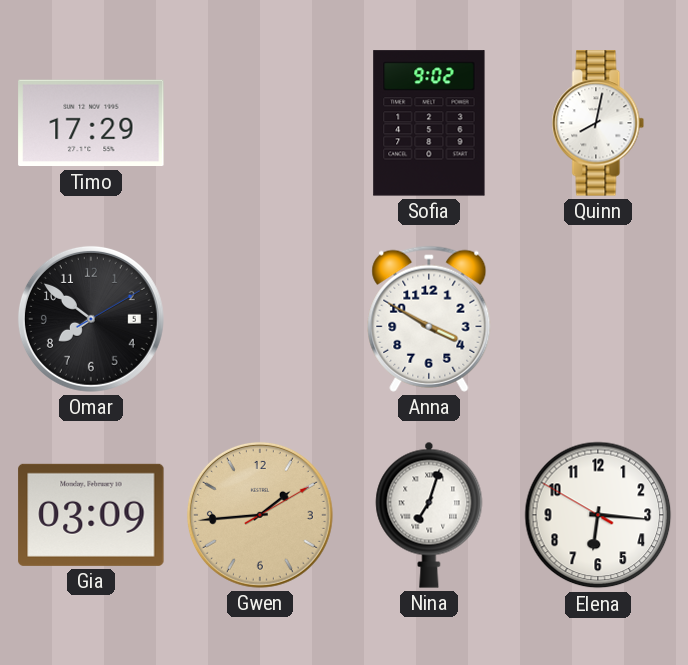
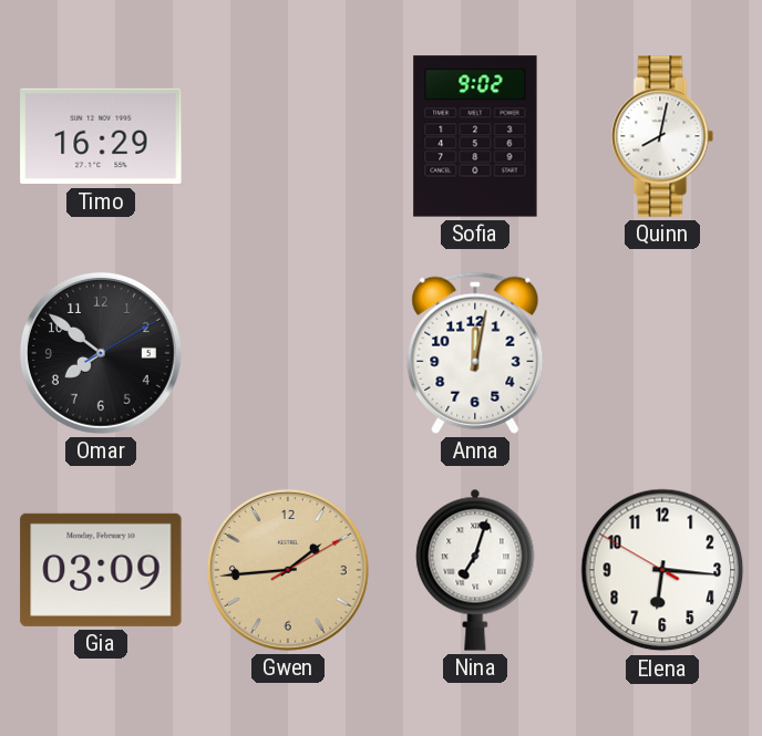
Timo: 17:29 -> 16:29
Anna: 3:50 -> 12:02
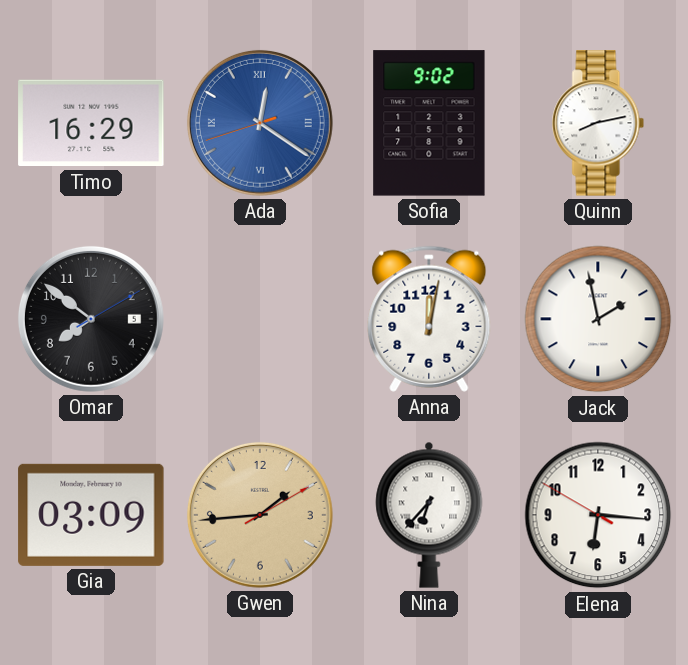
Ada: none -> 12:20
Quinn: 8:02 -> 8:13
Jack: none -> 1:58
Nina: 7:03 -> 6:37
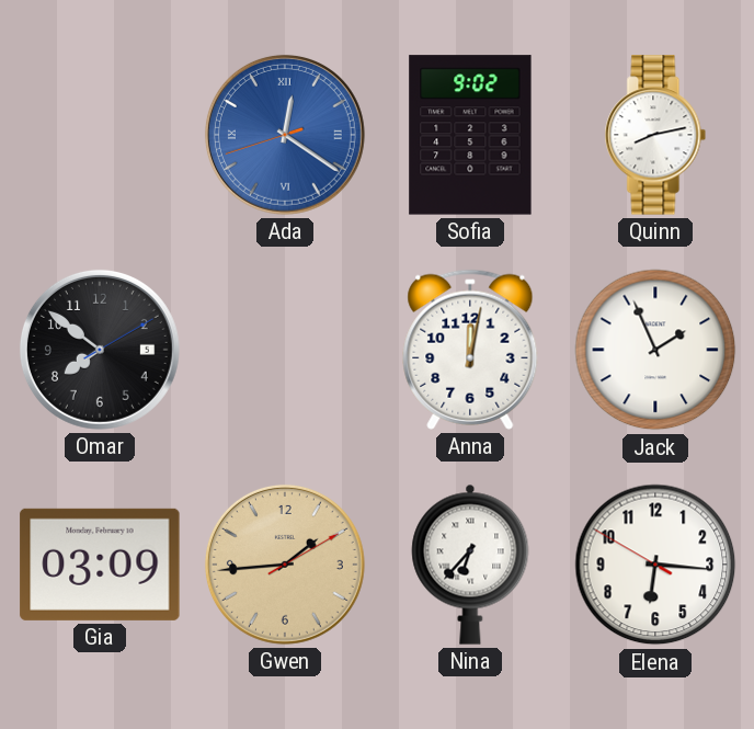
Timo: 16:29 -> none
Jack: 1:58 -> 1:56
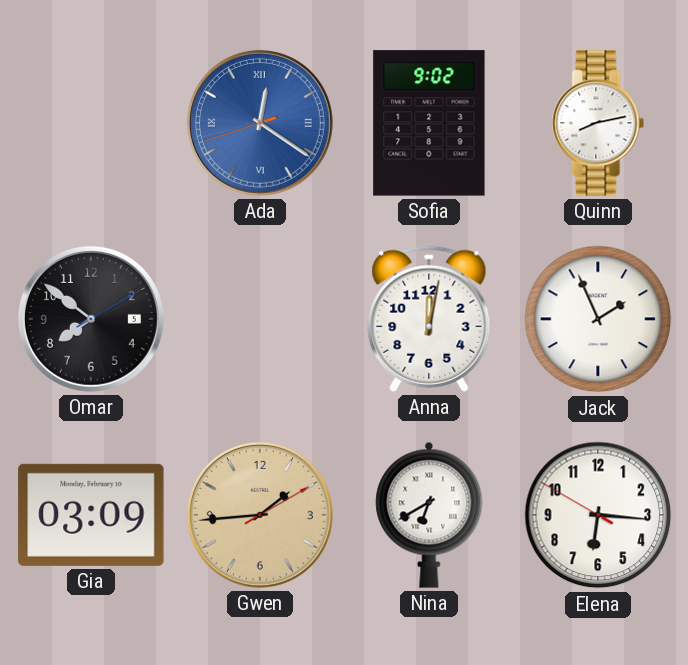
Nina: 6:37 -> 6:40
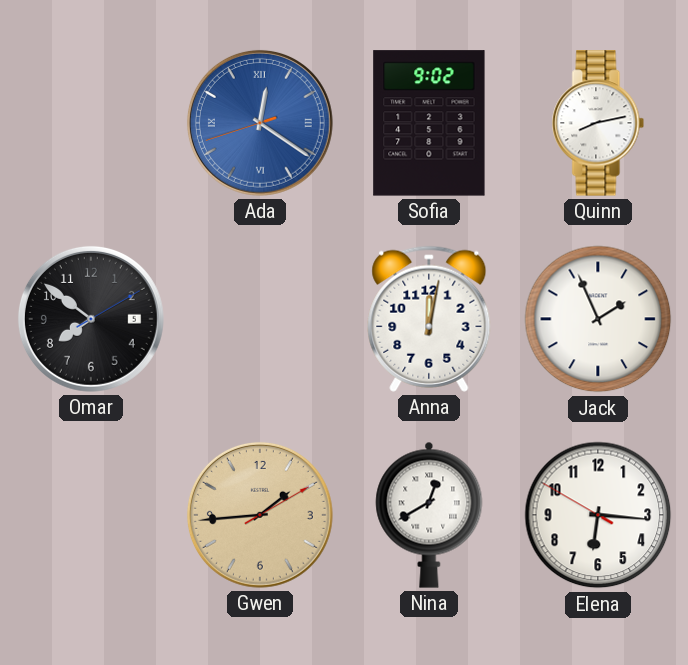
Gia: 03:09 -> none
Nina: 6:40 -> 12:40
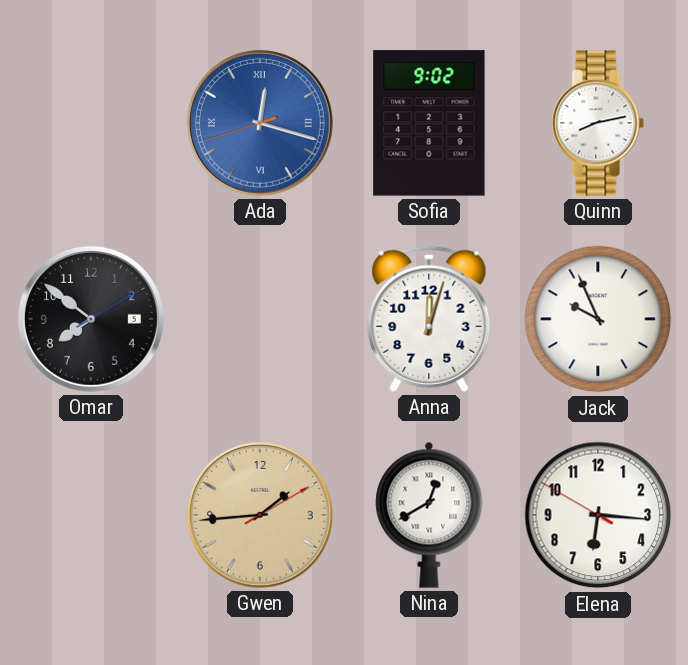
Ada: 12:20 -> 12:17
Anna: 12:02 -> 12:03
Jack: 1:56 -> 9:56
